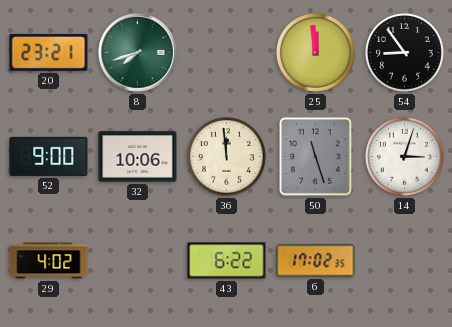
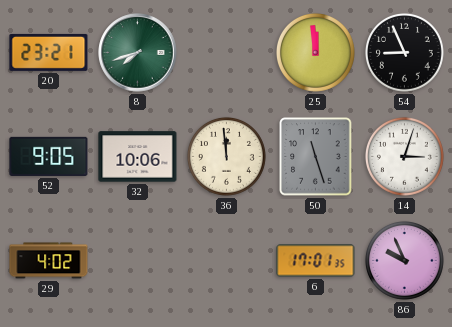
54: 8:54 -> 8:56
52: 9:00 -> 9:05
43: 6:22 -> none
6: 17:02 -> 17:01
86: none -> 9:56
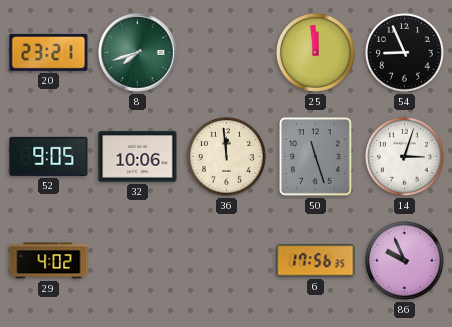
6: 17:01 -> 17:56
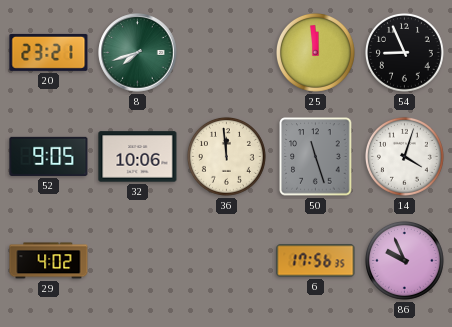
14: 3:03 -> 4:03
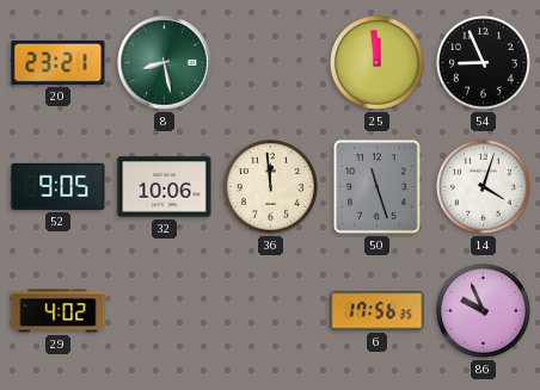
8: 7:42 -> 8:28
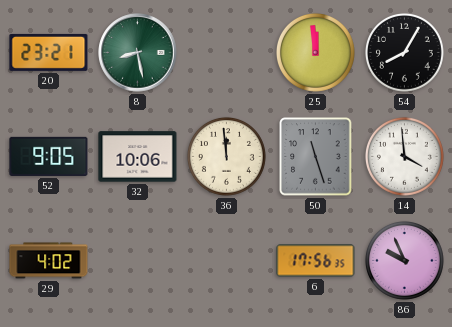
54: 8:56 -> 8:05
14: 4:03 -> 3:59
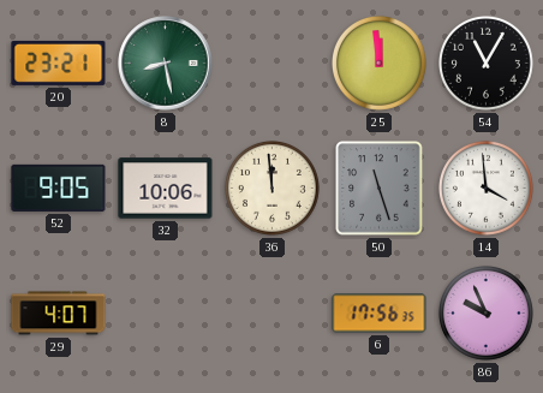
54: 8:05 -> 11:05
29: 4:02 -> 4:07
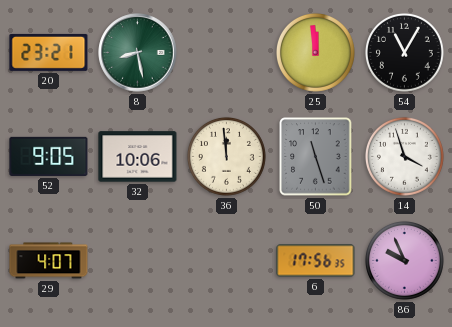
14: 3:59 -> 3:57
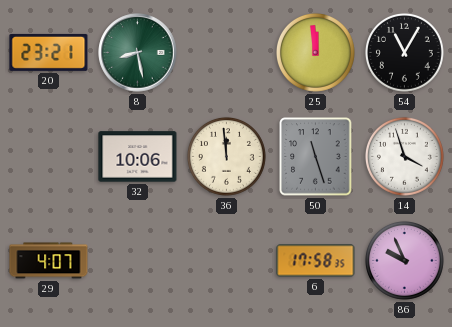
52: 9:05 -> none
6: 17:56 -> 17:58
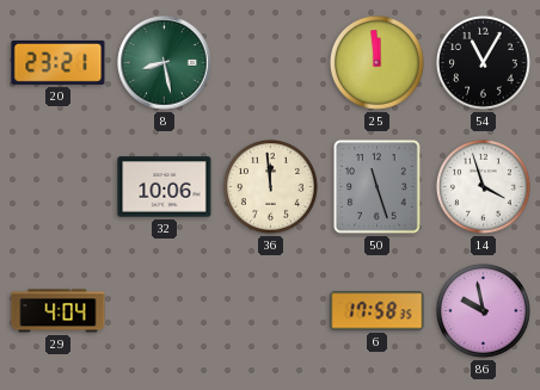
29: 4:07 -> 4:04
86: 9:56 -> 9:58
